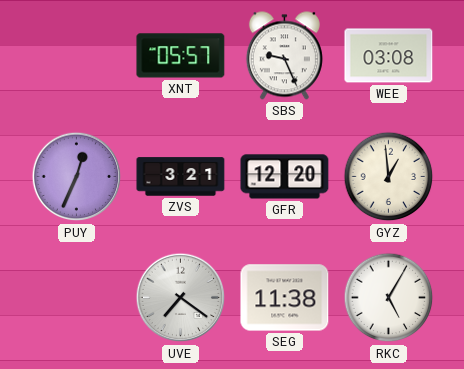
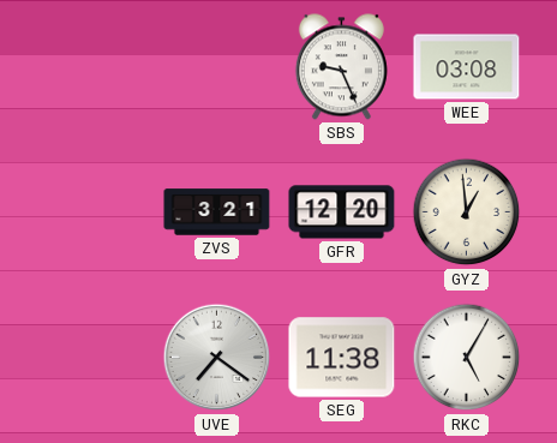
XNT: 05:57 -> none
PUY: 12:34 -> none
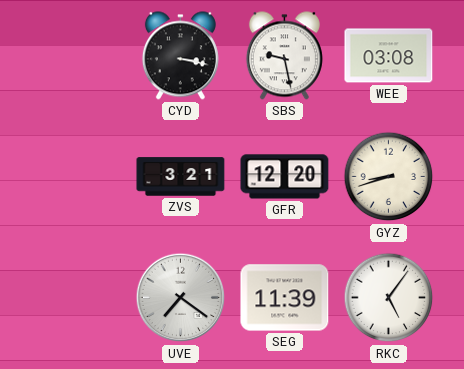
CYD: none -> 3:17
SBS: 9:26 -> 9:28
GYZ: 12:59 -> 8:42
SEG: 11:38 -> 11:39
RKC: 5:05 -> 5:06
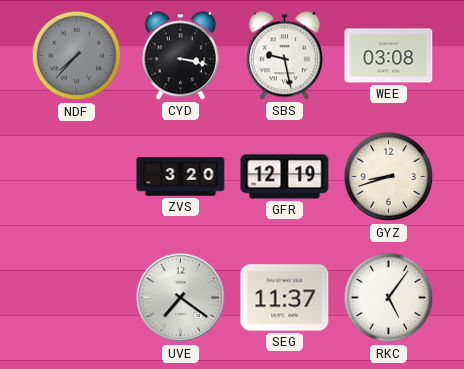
NDF: none -> 7:37
ZVS: 3:21 -> 3:20
GFR: 12:20 -> 12:19
SEG: 11:39 -> 11:37
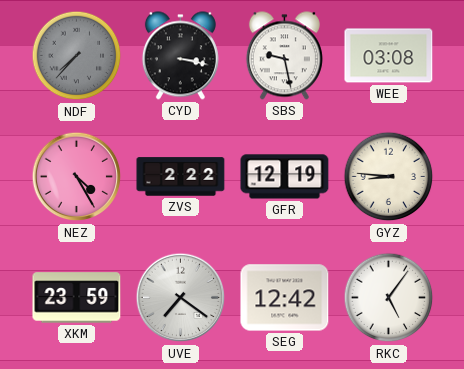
NEZ: none -> 4:25
ZVS: 3:20 -> 2:22
GYZ: 8:42 -> 8:46
XKM: none -> 23:59
SEG: 11:37 -> 12:42
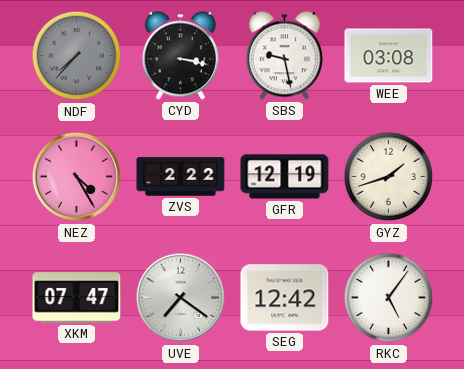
GYZ: 8:46 -> 1:42
XKM: 23:59 -> 07:47
